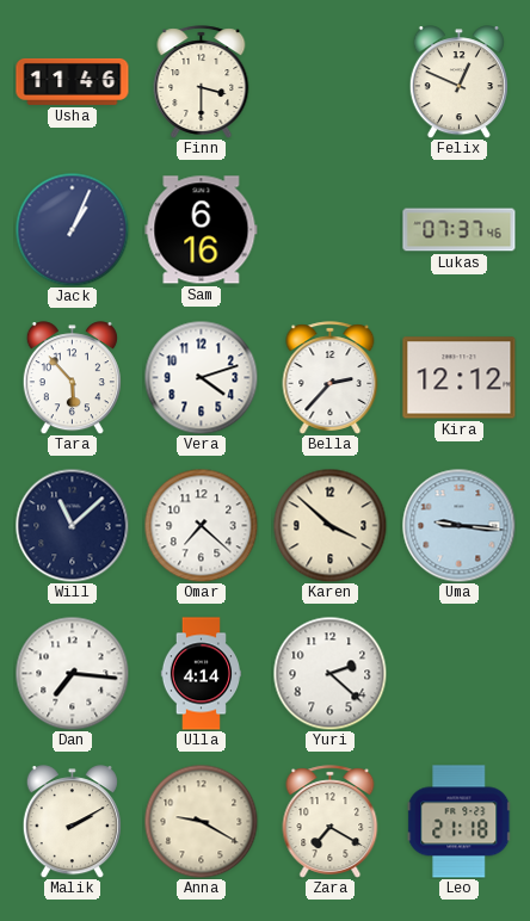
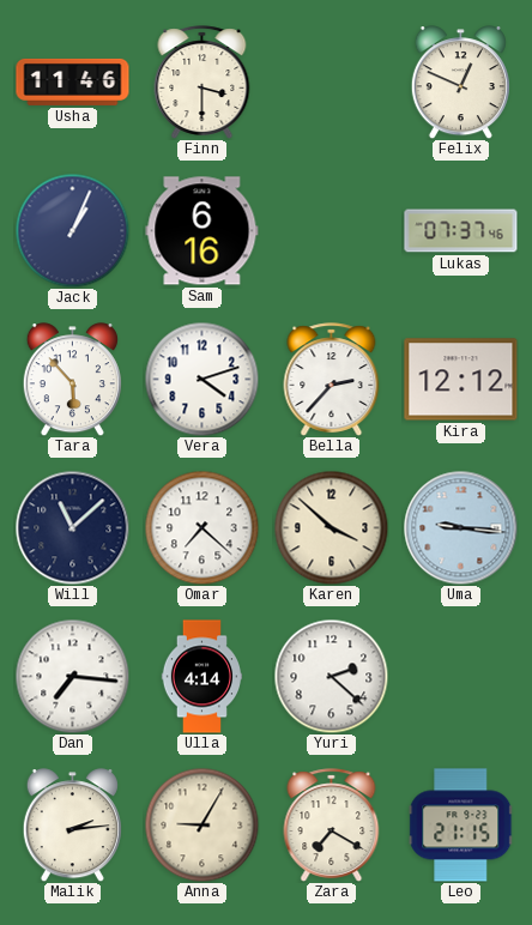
Malik: 2:10 -> 2:14
Anna: 9:20 -> 9:05
Leo: 21:18 -> 21:15
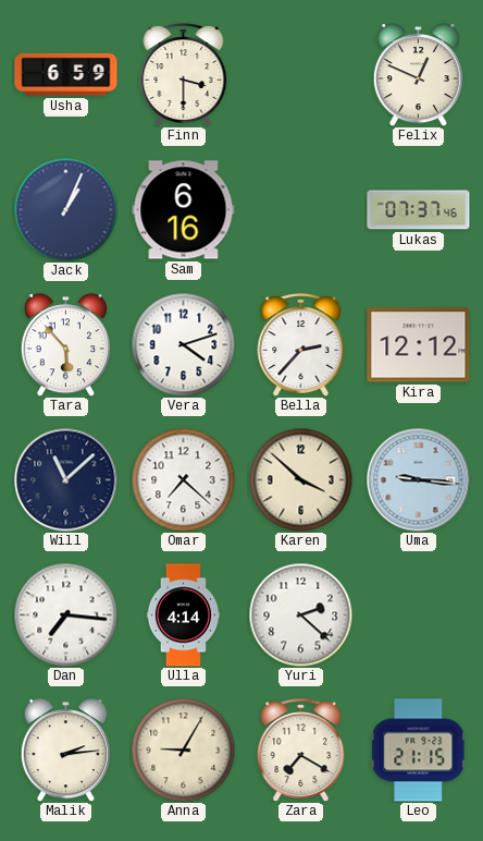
Usha: 11:46 -> 6:59
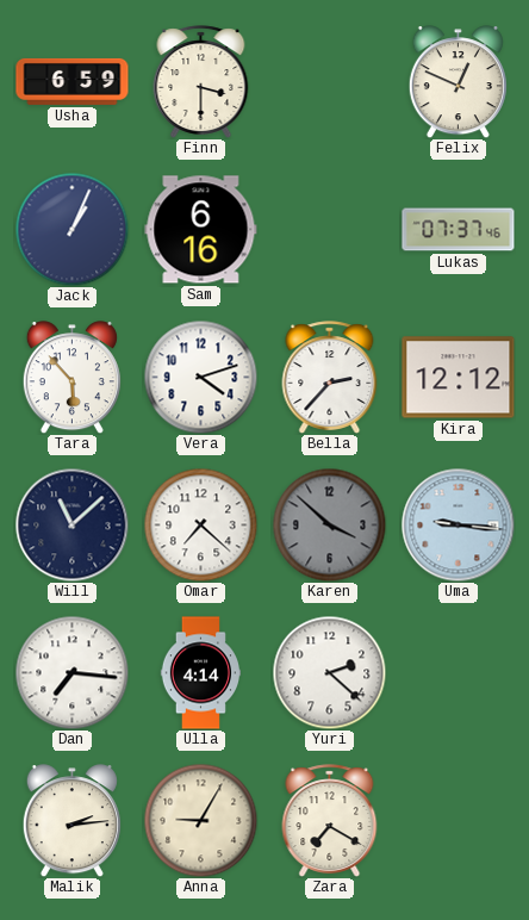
Karen dial: cream -> grey
Leo: 21:15 -> none
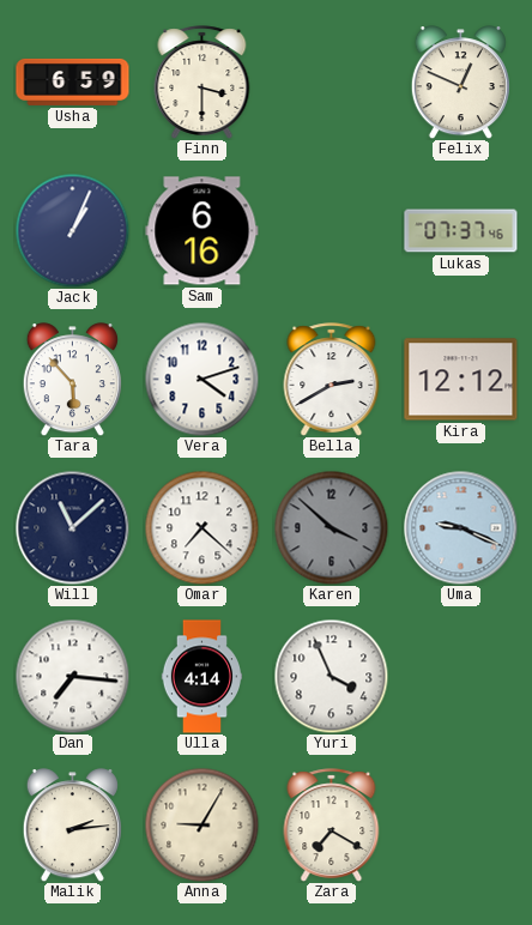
Bella: 2:37 -> 2:40
Uma: 9:16 -> 9:19
Yuri: 2:22 -> 3:56
